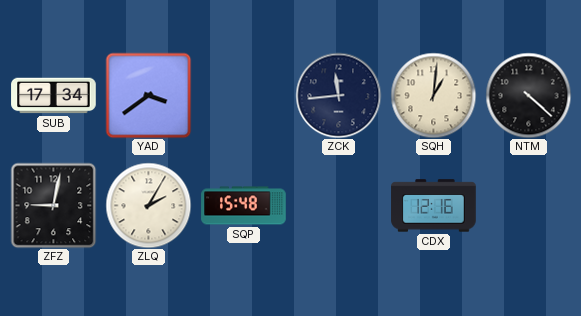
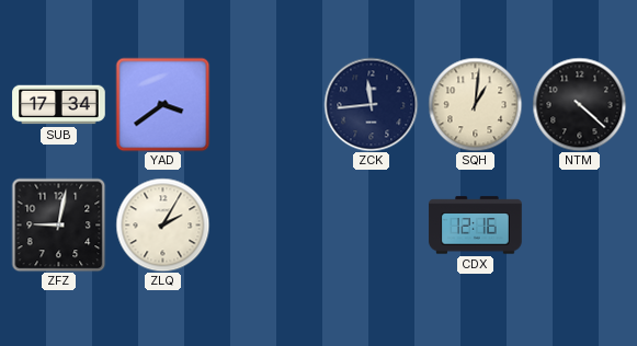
SQP: 15:48 -> none
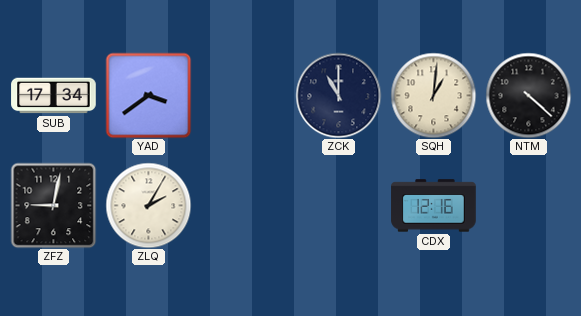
ZCK: 11:44 -> 11:00
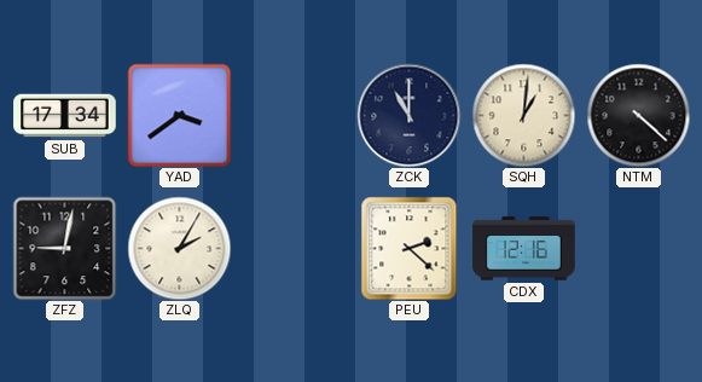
PEU: none -> 2:22
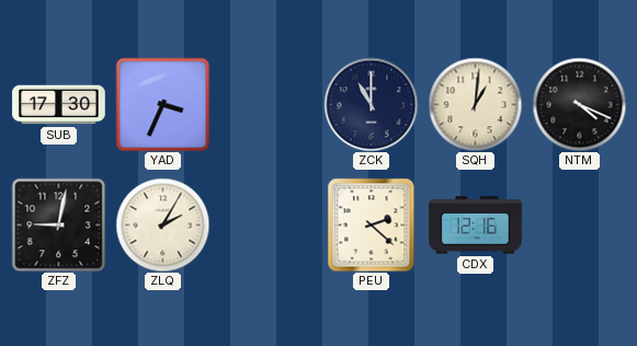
SUB: 17:34 -> 17:30
YAD: 3:39 -> 3:34
NTM: 4:22 -> 4:19
